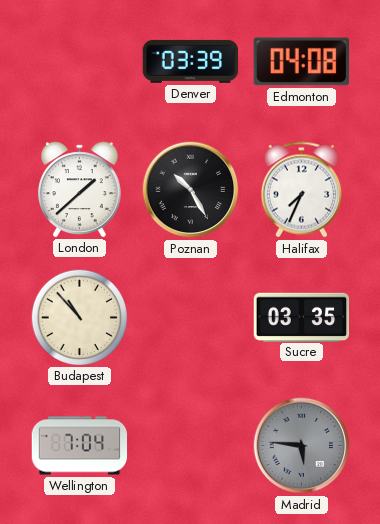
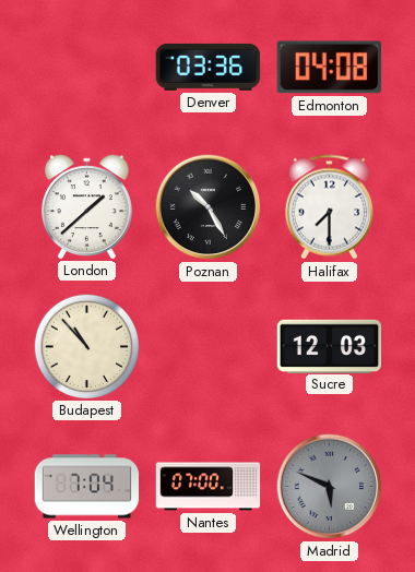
Denver: 03:39 -> 03:36
Halifax: 7:34 -> 7:30
Sucre: 03:35 -> 12:03
Nantes: none -> 07:00
Madrid: 5:46 -> 5:49
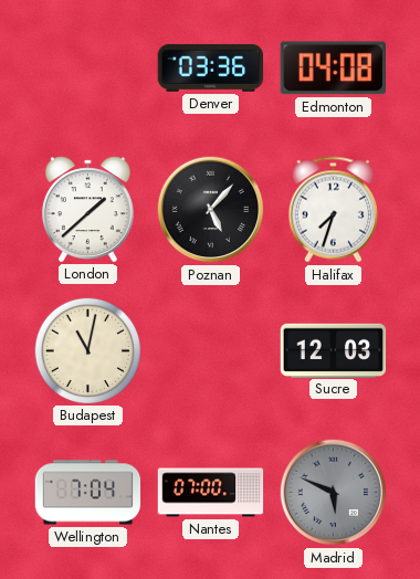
Poznan: 10:25 -> 5:07
Halifax: 7:30 -> 7:33
Budapest: 10:53 -> 11:02
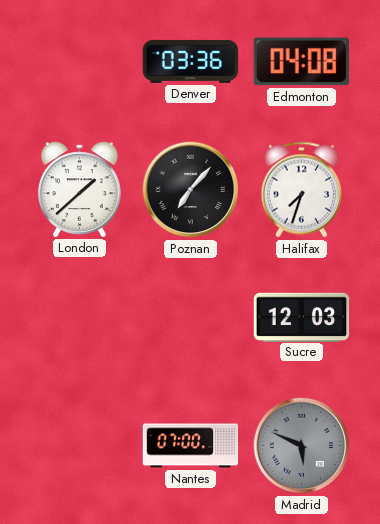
Poznan: 5:07 -> 7:07
Budapest: 11:02 -> none
Wellington: 7:04 -> none
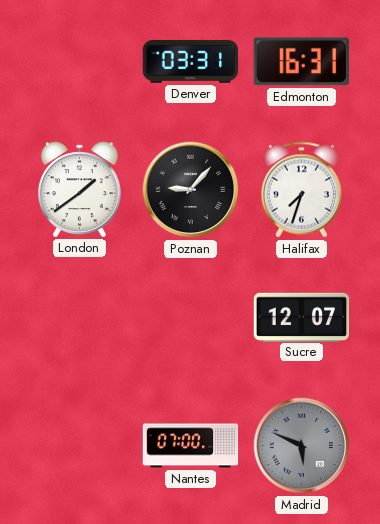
Denver: 03:36 -> 03:31
Edmonton: 04:08 -> 16:31
London: 1:38 -> 1:39
Poznan: 7:07 -> 9:07
Sucre: 12:03 -> 12:07
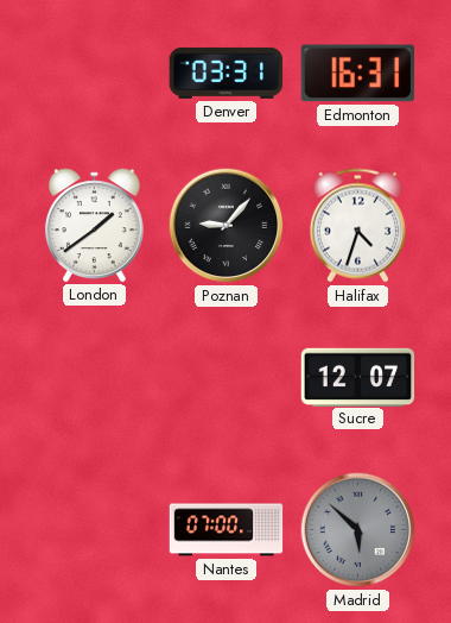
Halifax: 7:33 -> 4:33
Madrid: 5:49 -> 5:52
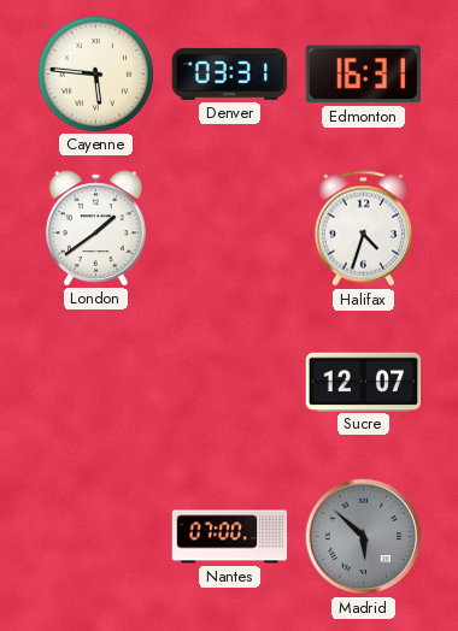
Cayenne: none -> 5:46
Poznan: 9:07 -> none
